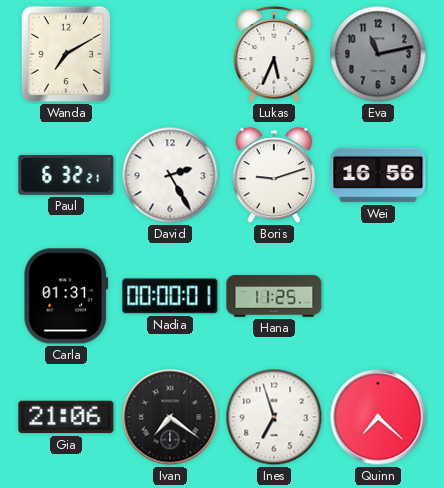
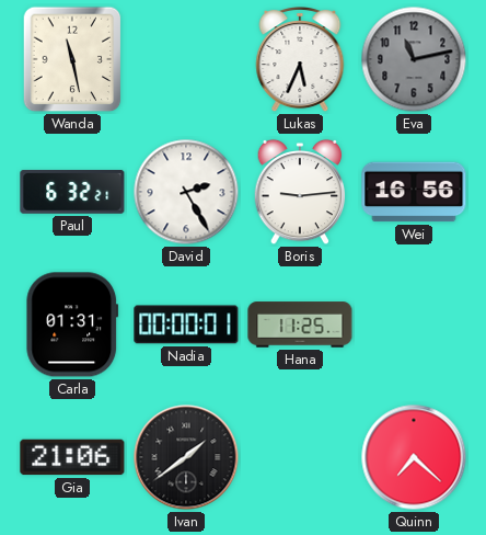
Wanda: 7:10 -> 11:28
Boris: 9:12 -> 9:14
Ivan: 7:21 -> 1:39
Ines: 6:57 -> none
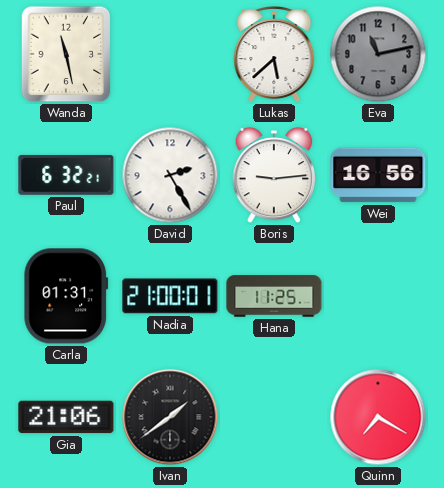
Lukas: 5:34 -> 5:38
Nadia: 00:00 -> 21:00
Quinn: 7:22 -> 7:20
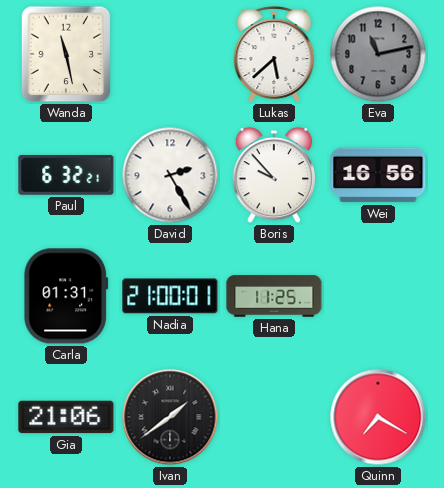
Boris: 9:14 -> 9:53
